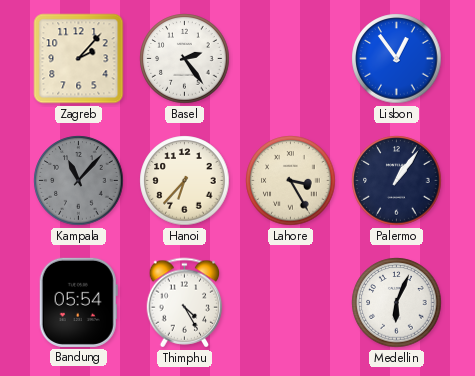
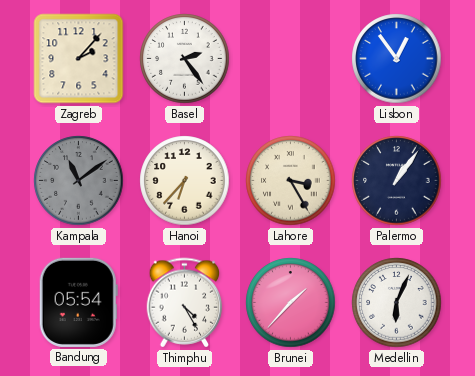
Kampala: 11:07 -> 11:09
Brunei: none -> 1:37
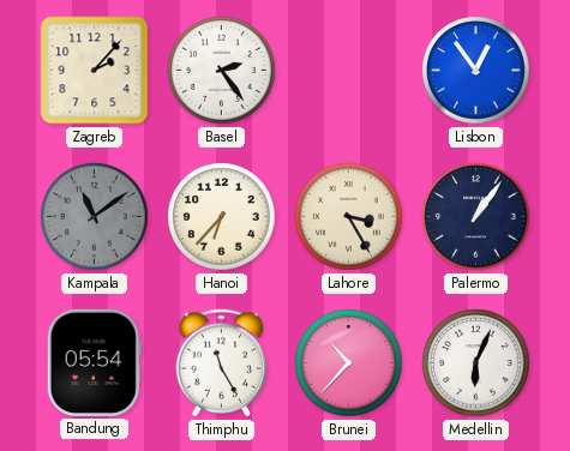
Thimphu: 4:25 -> 11:25
Brunei: 1:37 -> 10:37
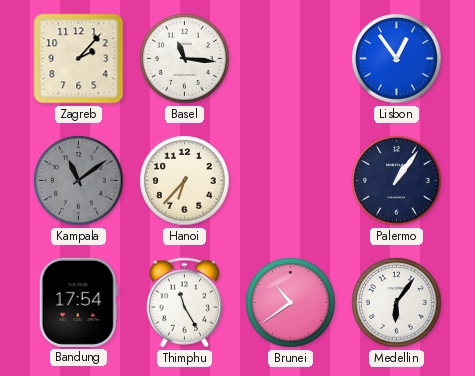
Basel: 2:24 -> 11:16
Lahore: 3:25 -> none
Bandung: 05:54 -> 17:54
Brunei: 10:37 -> 10:39
Medellin: 6:04 -> 6:06
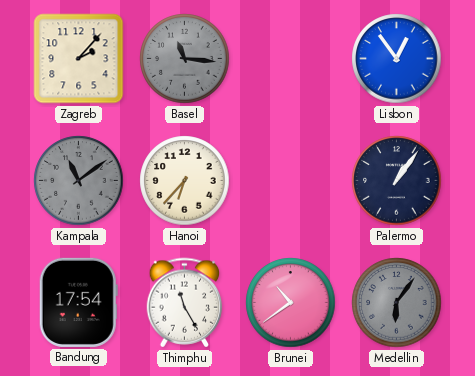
Basel dial: white -> grey
Medellin dial: white -> grey
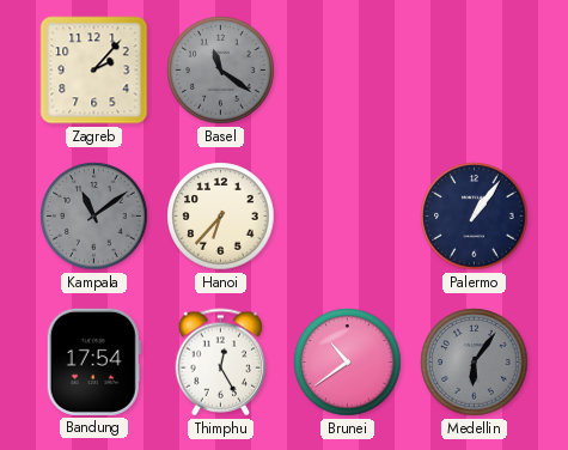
Basel: 11:16 -> 11:21
Lisbon: 12:54 -> none
Thimphu: 11:25 -> 12:25
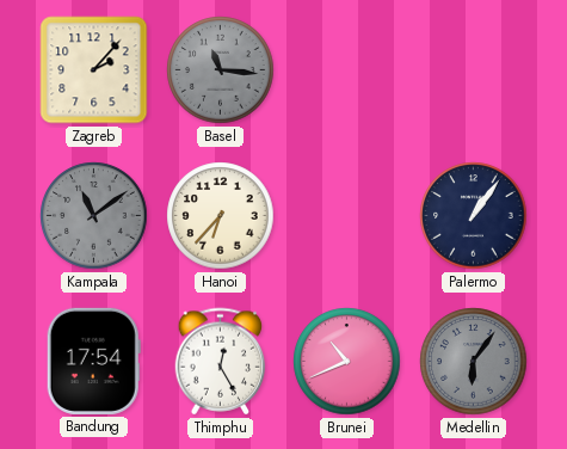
Basel: 11:21 -> 11:16
Brunei: 10:39 -> 10:41
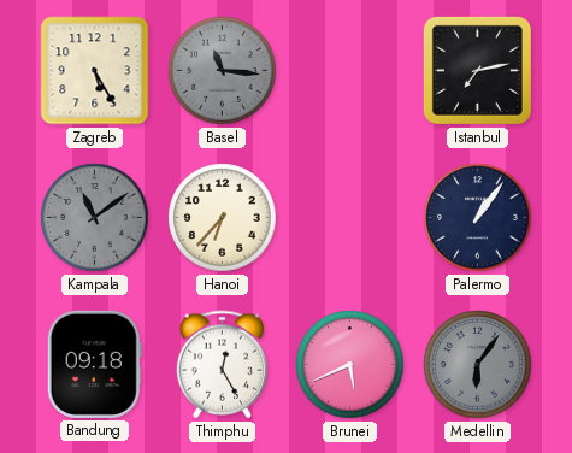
Zagreb: 2:07 -> 5:25
Istanbul: none -> 7:13
Bandung: 17:54 -> 09:18
Brunei: 10:41 -> 5:41
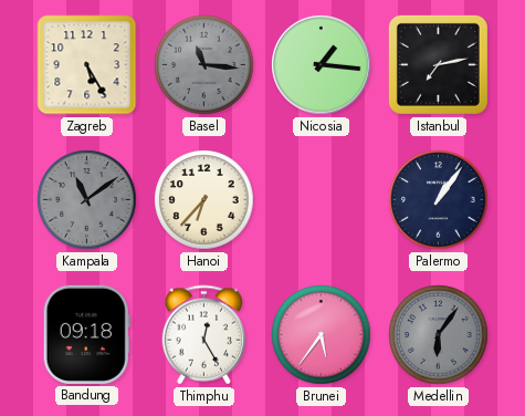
Nicosia: none -> 1:16
Brunei: 5:41 -> 5:36
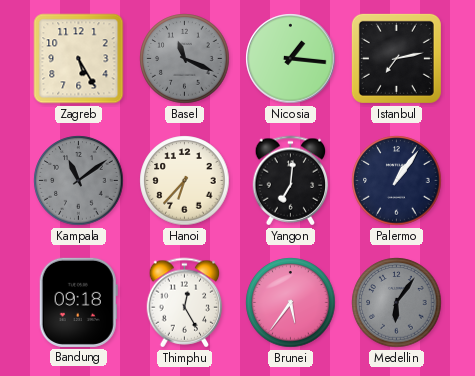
Basel: 11:16 -> 11:19
Yangon: none -> 7:01
